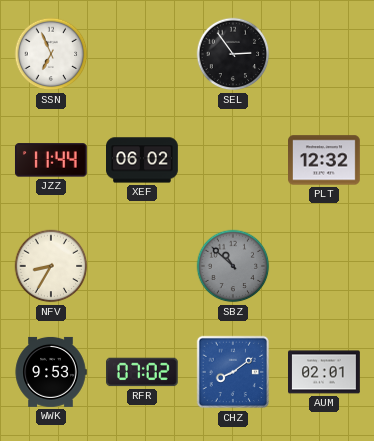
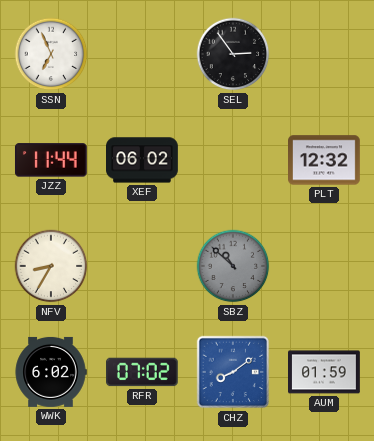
WWK: 9:53 -> 6:02
AUM: 02:01 -> 01:59
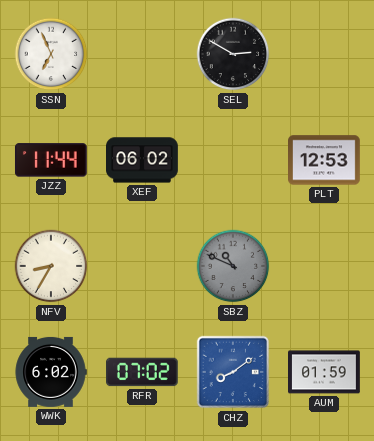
SEL: 2:54 -> 2:50
PLT: 12:32 -> 12:53
SBZ: 10:52 -> 10:49
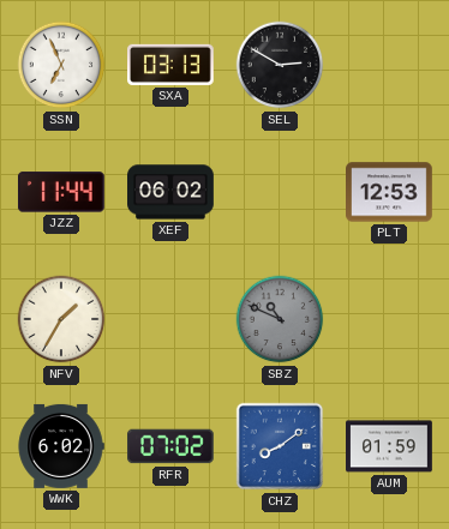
SXA: none -> 03:13
NFV: 8:35 -> 1:35
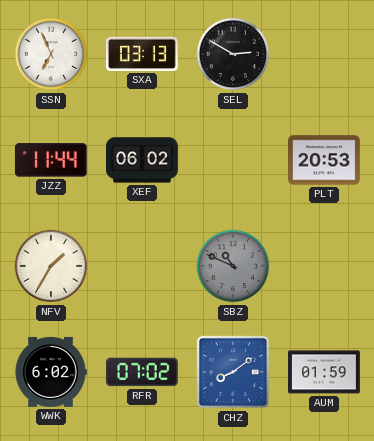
PLT: 12:53 -> 20:53
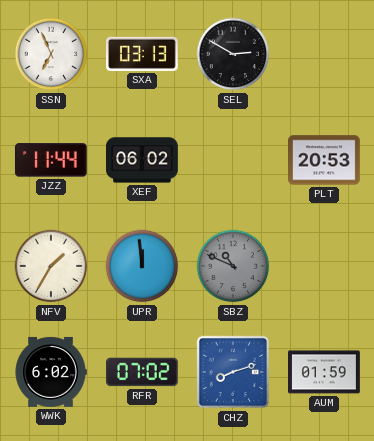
UPR: none -> 11:59
CHZ: 8:09 -> 8:12
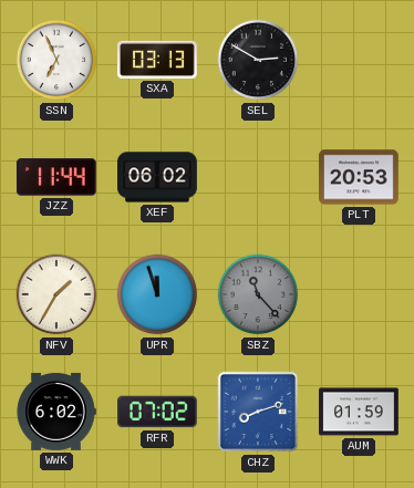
UPR: 11:59 -> 11:57
SBZ: 10:49 -> 11:23
